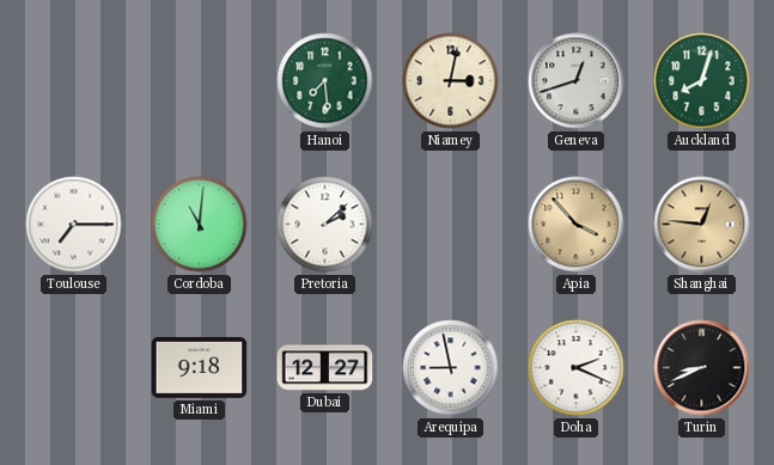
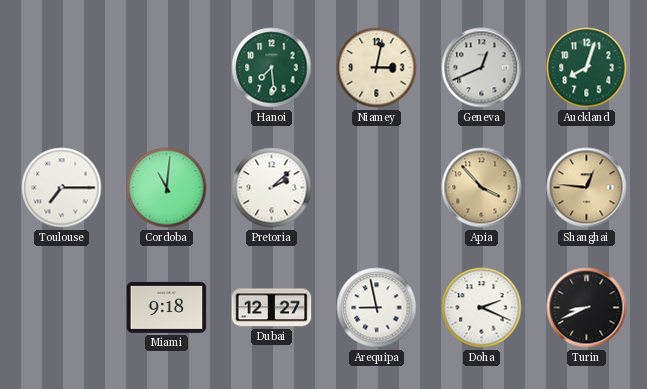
Geneva: 12:42 -> 12:41
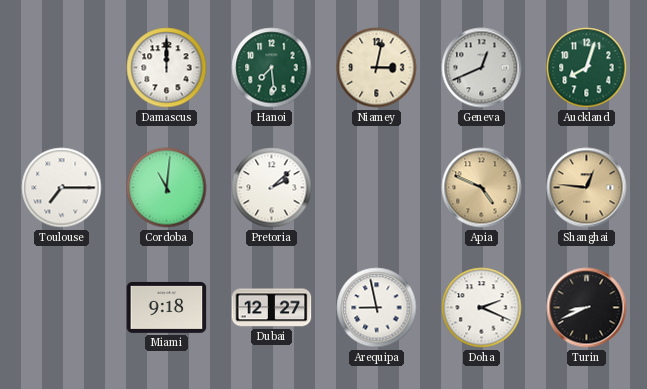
Damascus: none -> 12:00
Apia: 3:53 -> 4:49
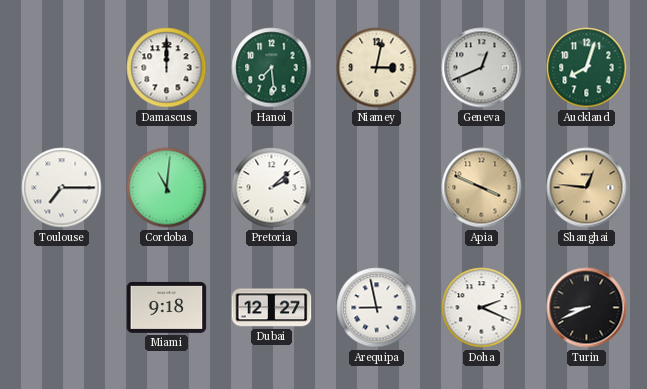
Apia: 4:49 -> 3:49
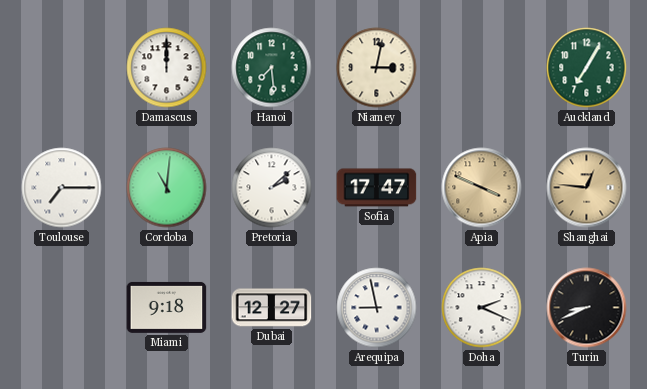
Geneva: 12:41 -> none
Auckland: 8:03 -> 7:05
Sofia: none -> 17:47
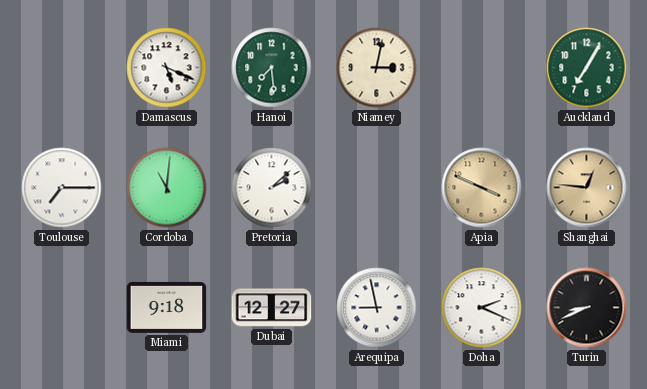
Damascus: 12:00 -> 5:19
Sofia: 17:47 -> none
